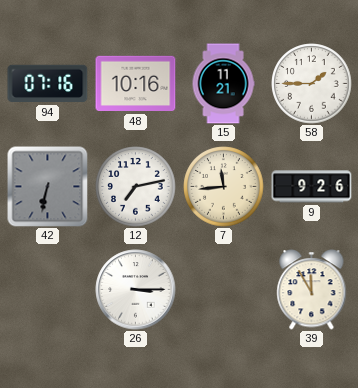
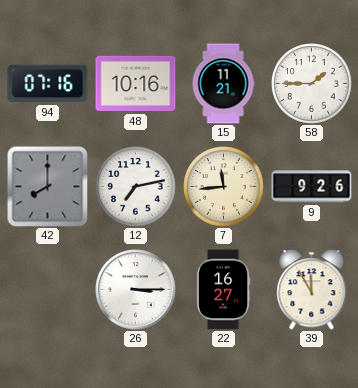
42: 6:32 -> 8:00
22: none -> 16:27
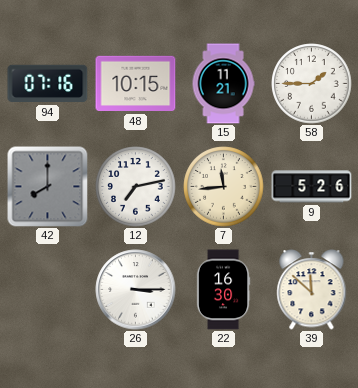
48: 10:16 -> 10:15
9: 9:26 -> 5:26
22: 16:27 -> 16:30
39: 11:55 -> 11:52
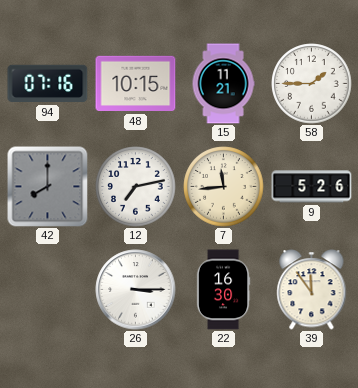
39: 11:52 -> 11:54
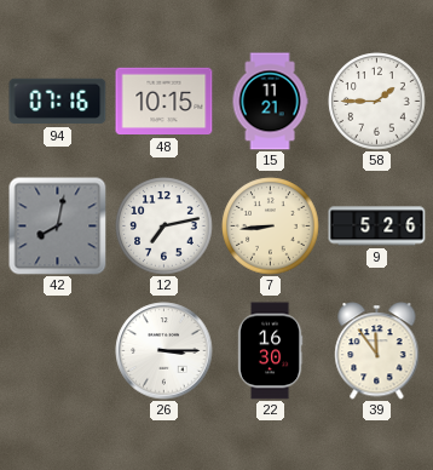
42: 8:00 -> 8:02
7: 11:44 -> 8:44
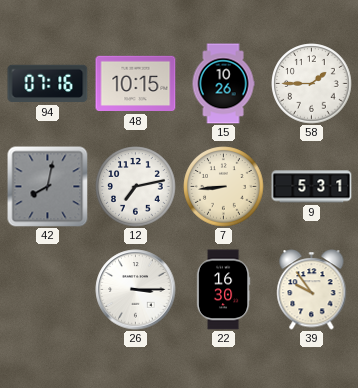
15: 11:21 -> 10:26
9: 5:26 -> 5:31
39: 11:54 -> 9:54
